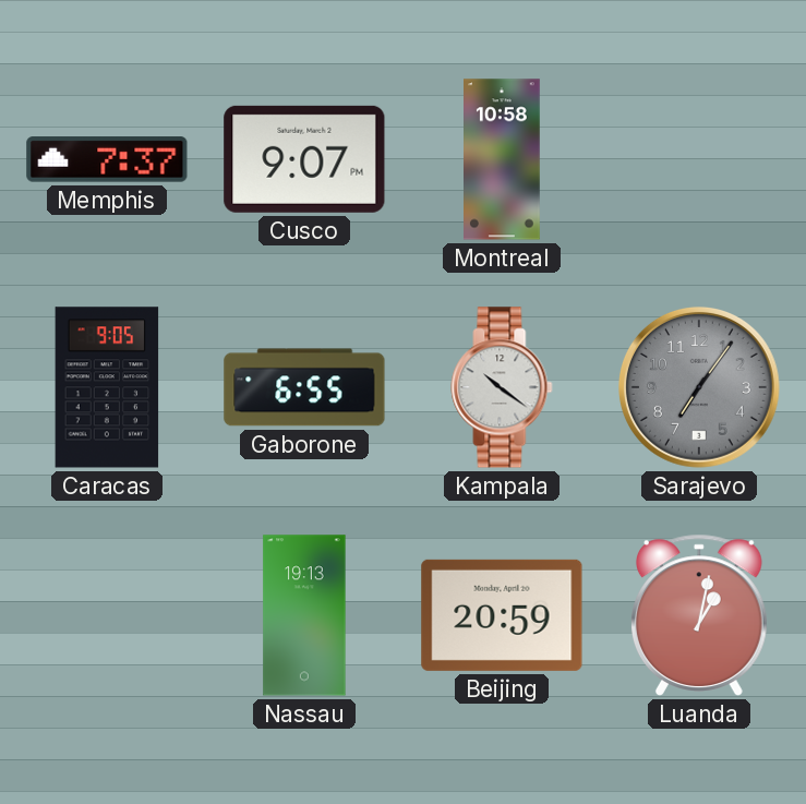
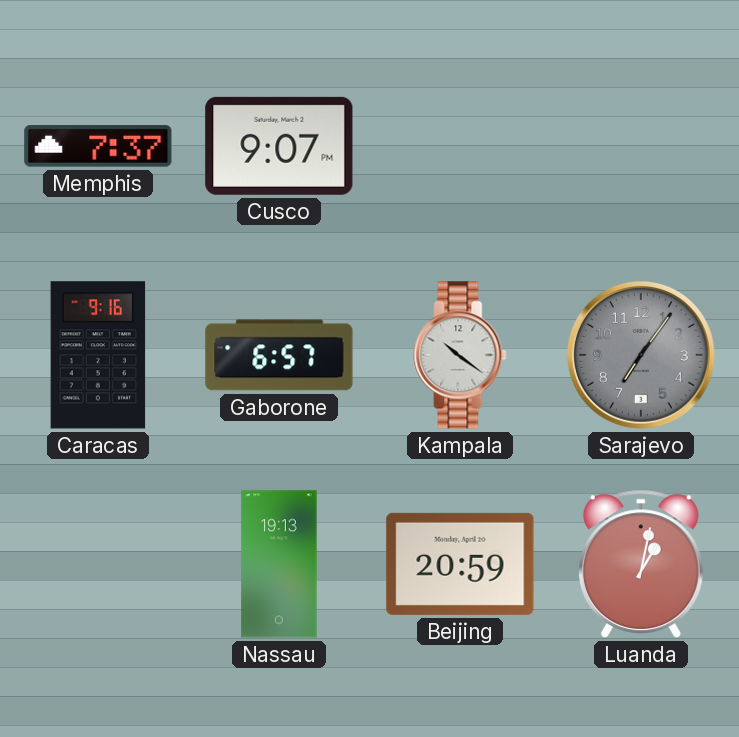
Montreal: 10:58 -> none
Caracas: 9:05 -> 9:16
Gaborone: 6:55 -> 6:57
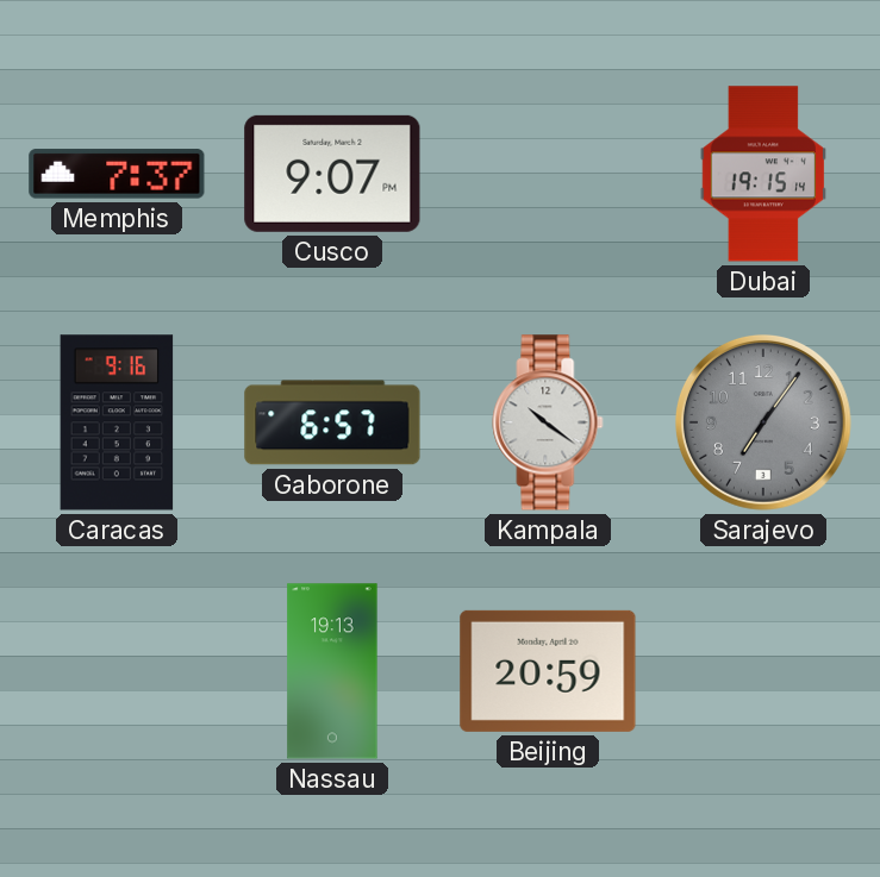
Dubai: none -> 19:15
Luanda: 1:02 -> none
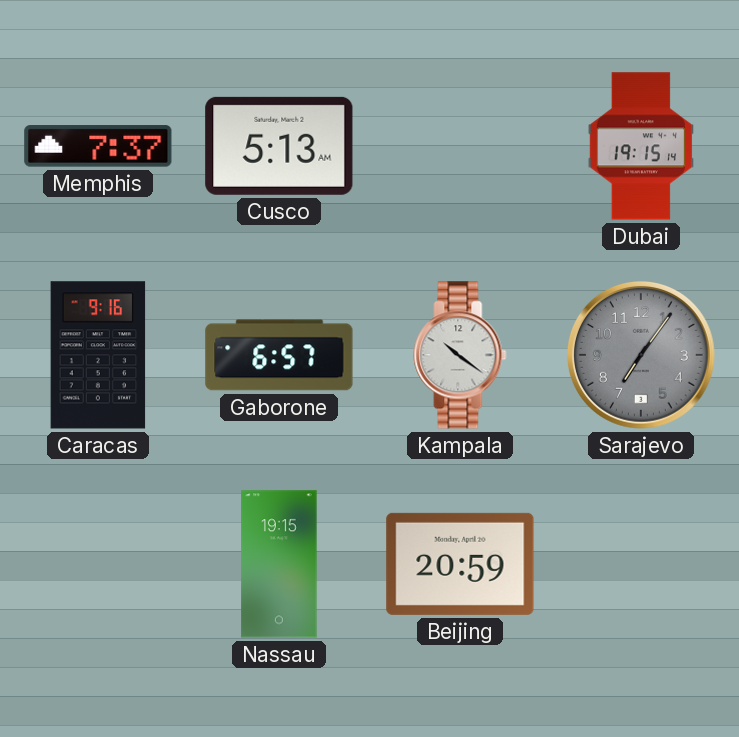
Cusco: 9:07 -> 5:13
Nassau: 19:13 -> 19:15
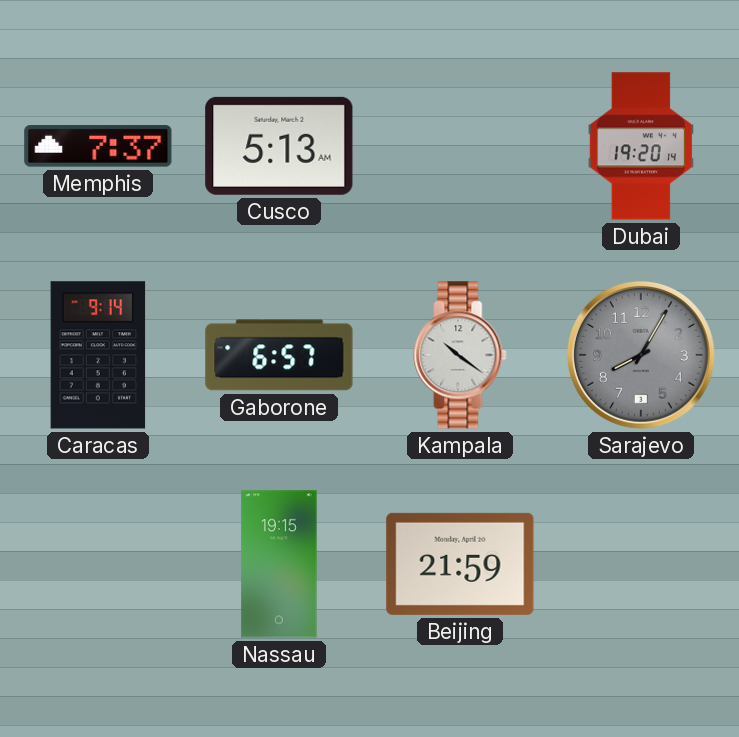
Dubai: 19:15 -> 19:20
Caracas: 9:16 -> 9:14
Sarajevo: 7:06 -> 8:05
Beijing: 20:59 -> 21:59
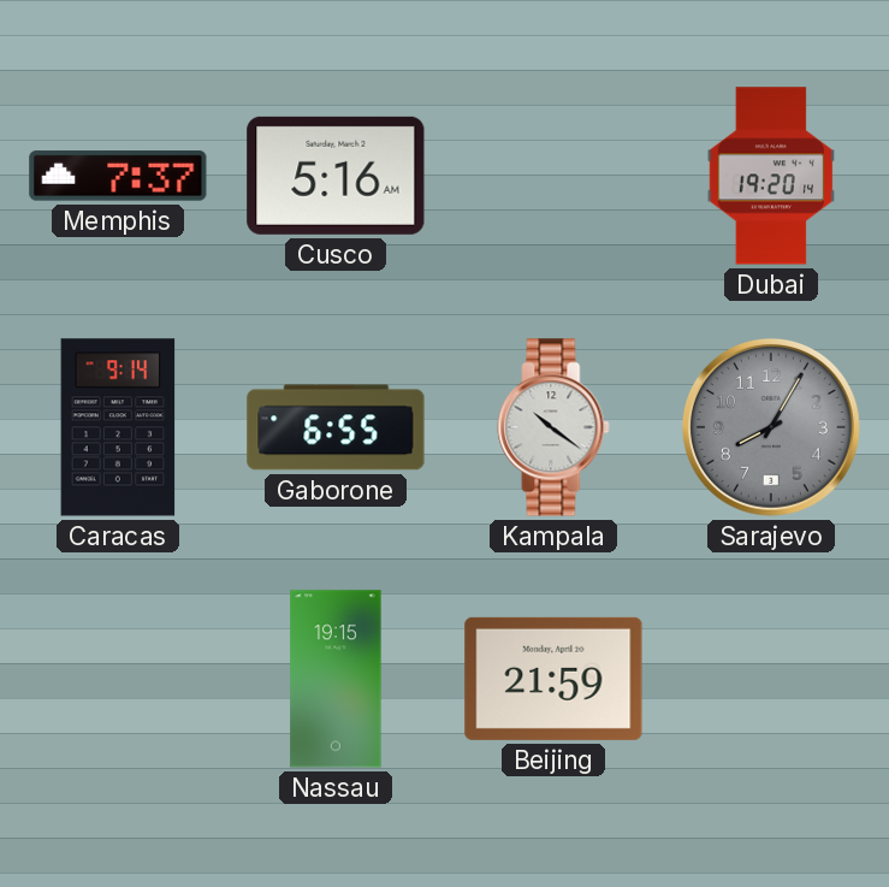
Cusco: 5:13 -> 5:16
Gaborone: 6:57 -> 6:55
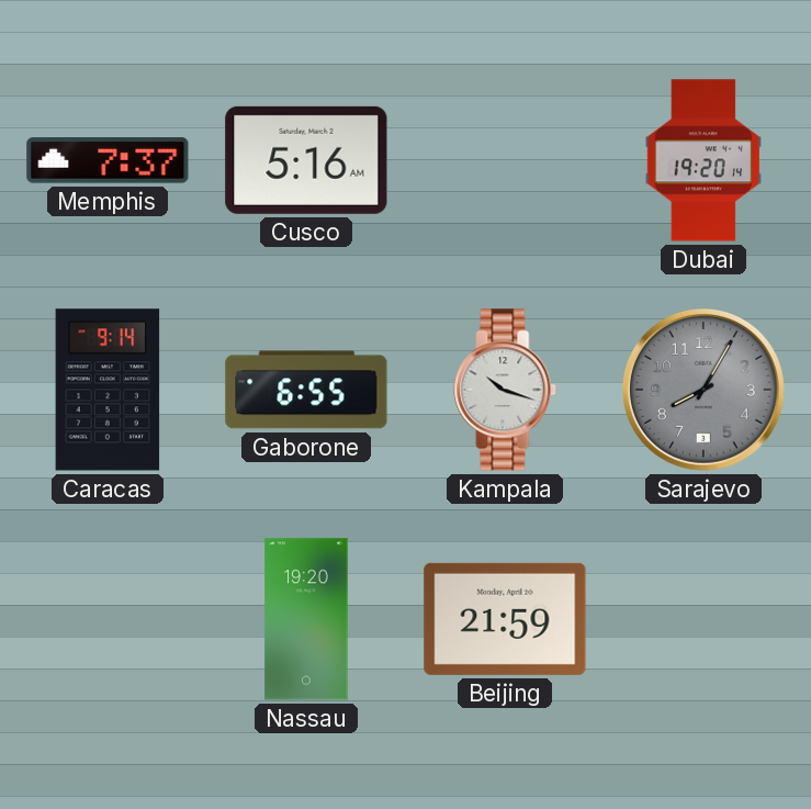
Kampala: 10:21 -> 10:18
Nassau: 19:15 -> 19:20
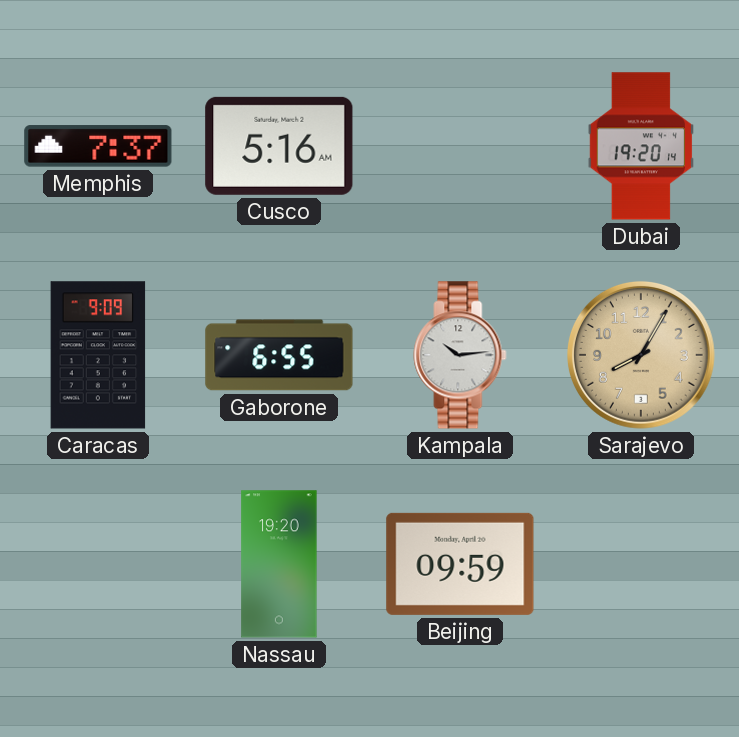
Caracas: 9:14 -> 9:09
Kampala: 10:18 -> 10:14
Sarajevo dial: grey -> champagne
Beijing: 21:59 -> 09:59
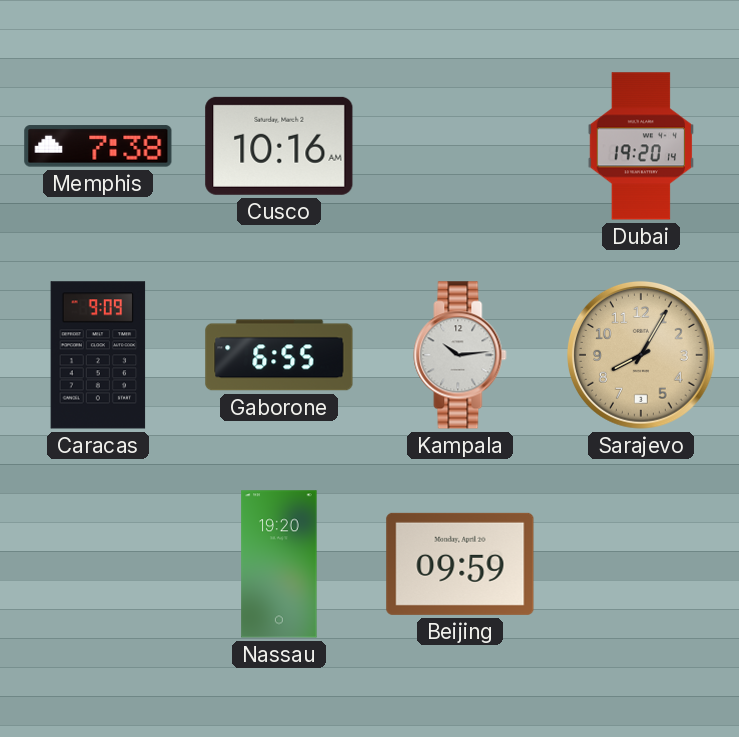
Memphis: 7:37 -> 7:38
Cusco: 5:16 -> 10:16
